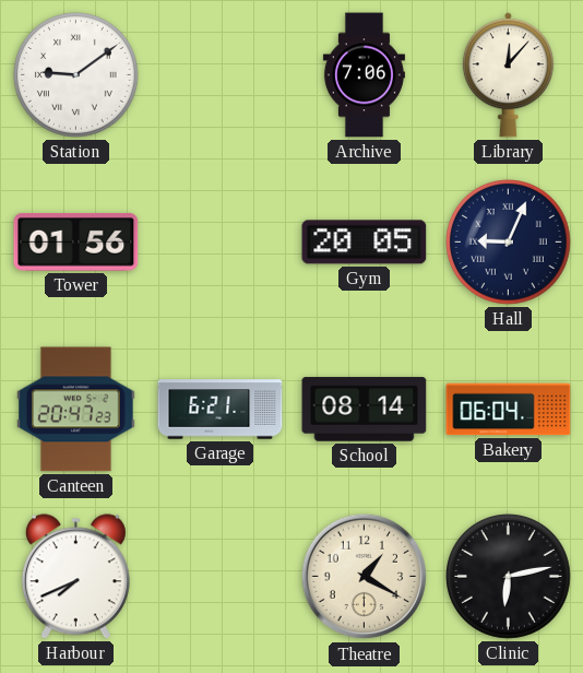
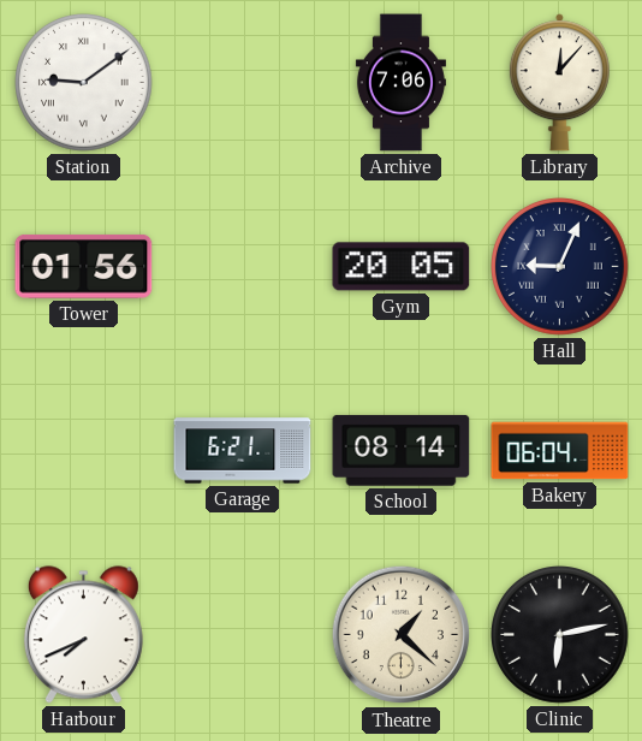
Canteen: 20:47 -> none
Theatre: 1:20 -> 1:22
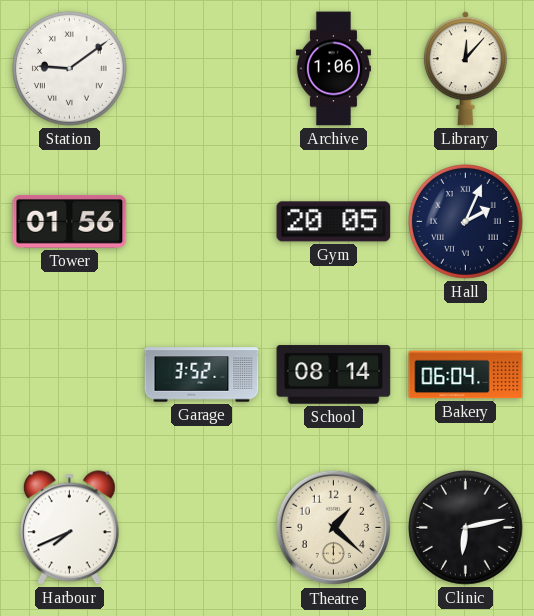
Archive: 7:06 -> 1:06
Hall: 9:04 -> 2:04
Garage: 6:21 -> 3:52
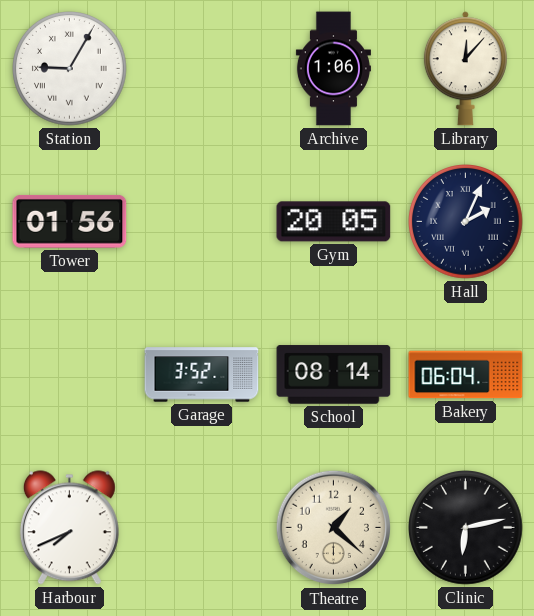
Station: 9:09 -> 9:05
